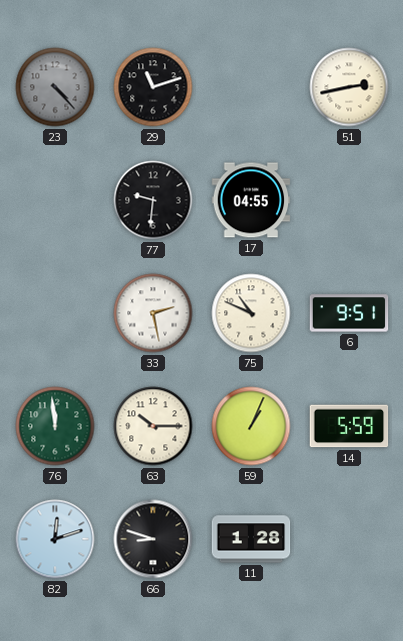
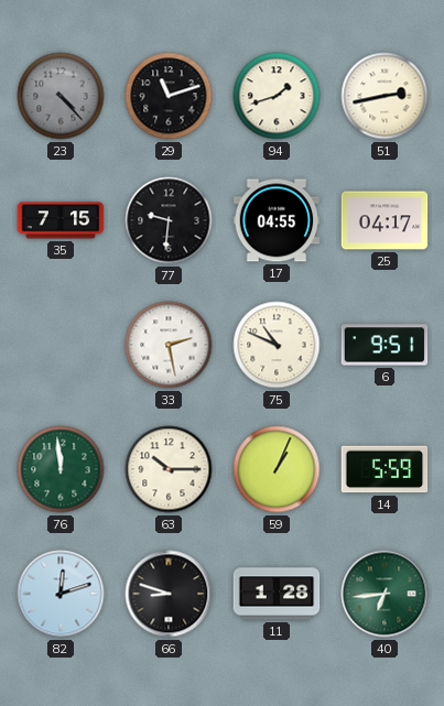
94: none -> 1:42
35: none -> 7:15
25: none -> 04:17
40: none -> 6:44
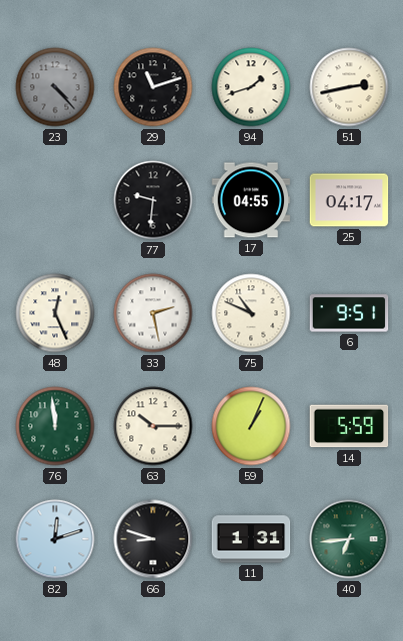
35: 7:15 -> none
48: none -> 12:26
11: 1:28 -> 1:31
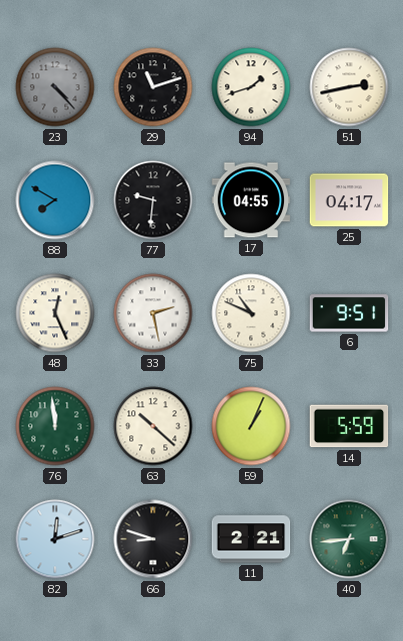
88: none -> 7:50
63: 10:15 -> 10:22
11: 1:31 -> 2:21
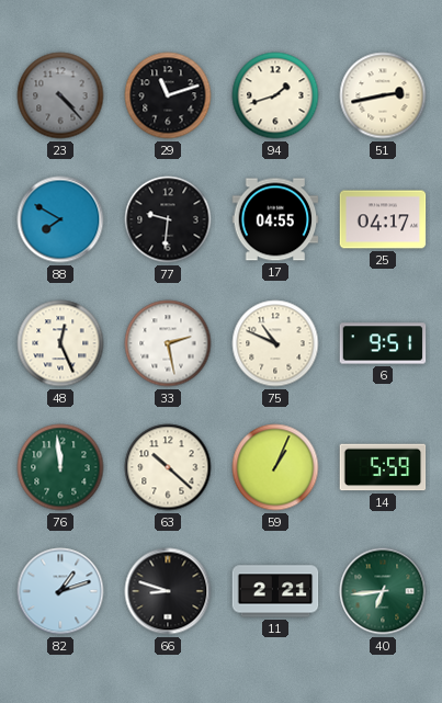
82: 12:12 -> 1:12
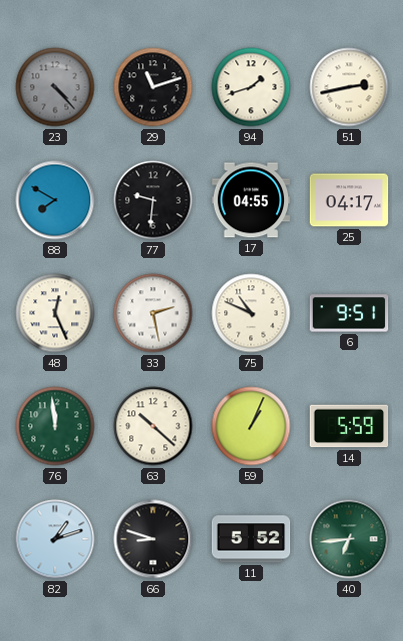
11: 2:21 -> 5:52
